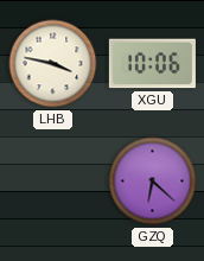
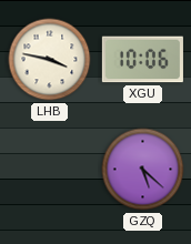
GZQ: 6:22 -> 5:22
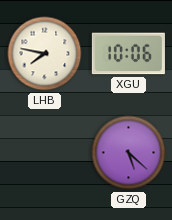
LHB: 3:47 -> 7:47
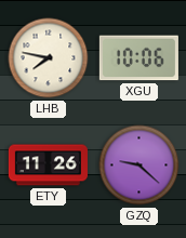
ETY: none -> 11:26
GZQ: 5:22 -> 9:22
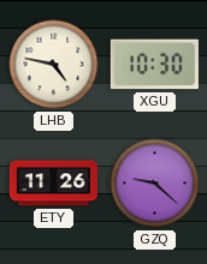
LHB: 7:47 -> 4:47
XGU: 10:06 -> 10:30
